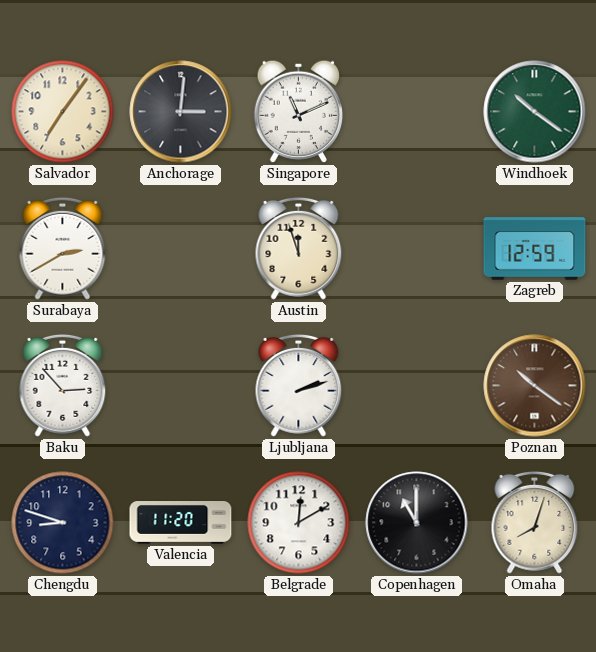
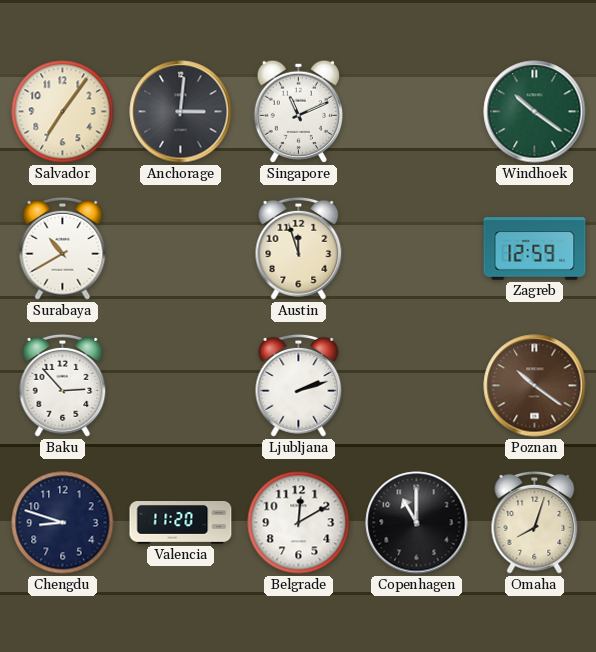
Surabaya: 2:40 -> 10:40
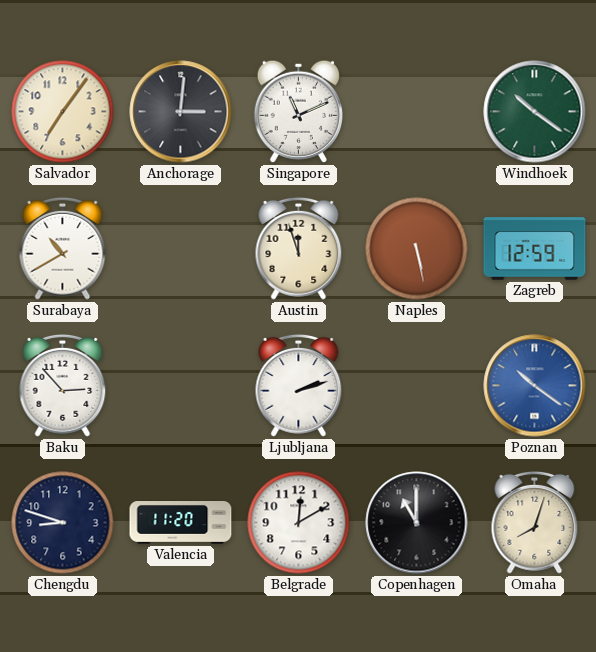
Naples: none -> 5:28
Poznan dial: brown -> blue
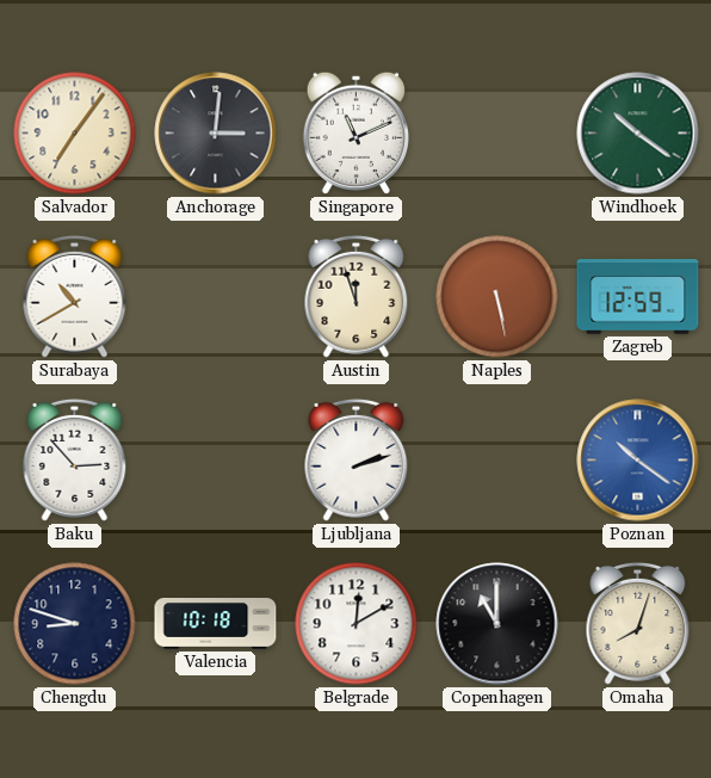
Valencia: 11:20 -> 10:18
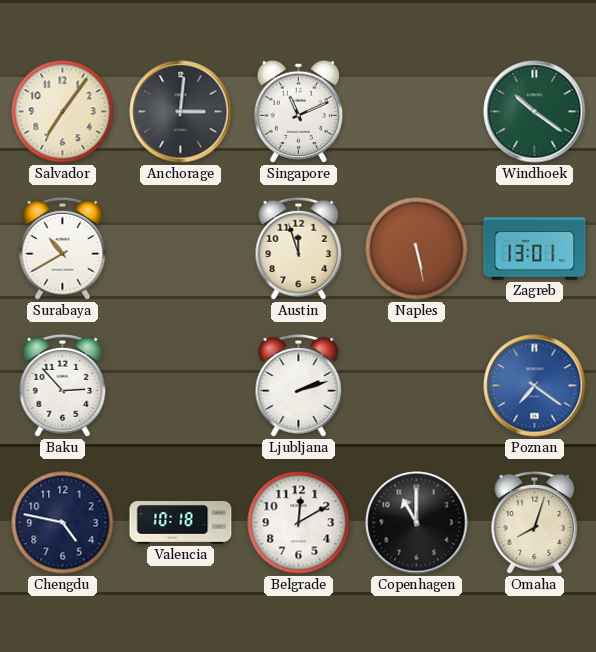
Zagreb: 12:59 -> 13:01
Poznan: 10:21 -> 7:21
Chengdu: 8:48 -> 4:47
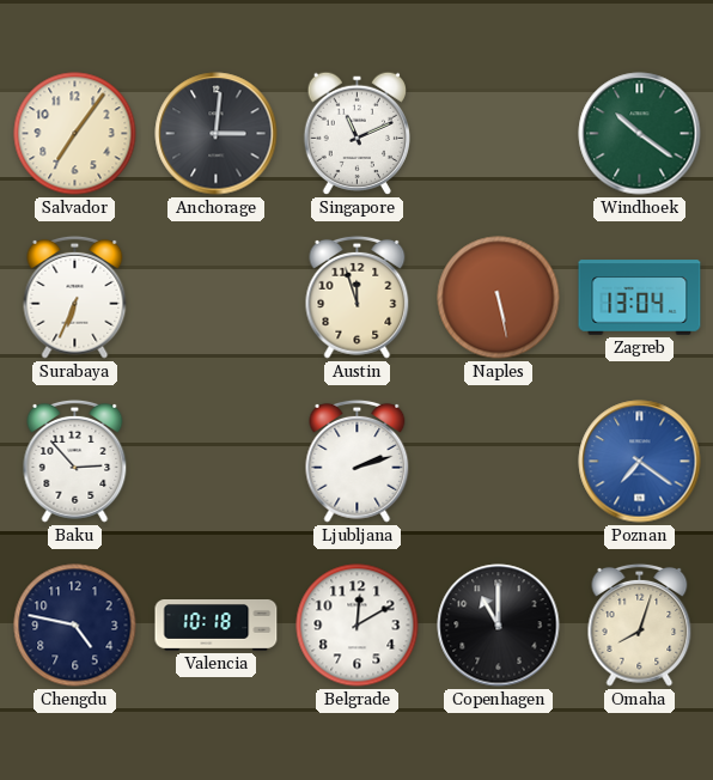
Surabaya: 10:40 -> 6:34
Zagreb: 13:01 -> 13:04
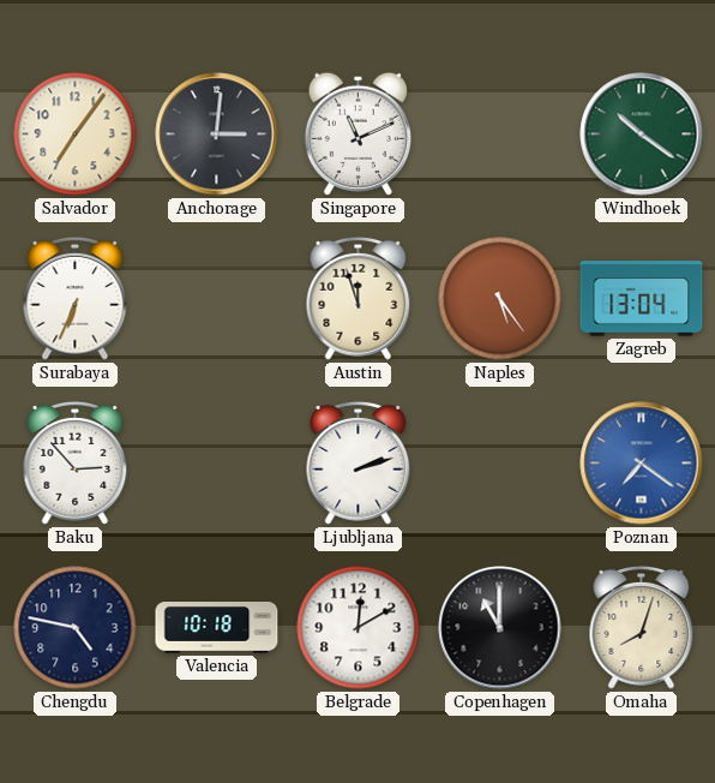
Naples: 5:28 -> 5:24
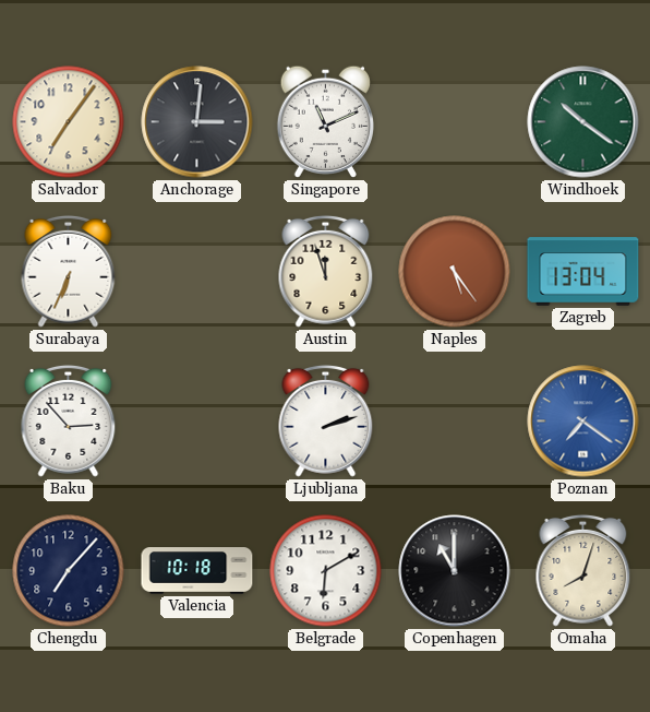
Chengdu: 4:47 -> 7:07
Belgrade: 12:10 -> 6:10
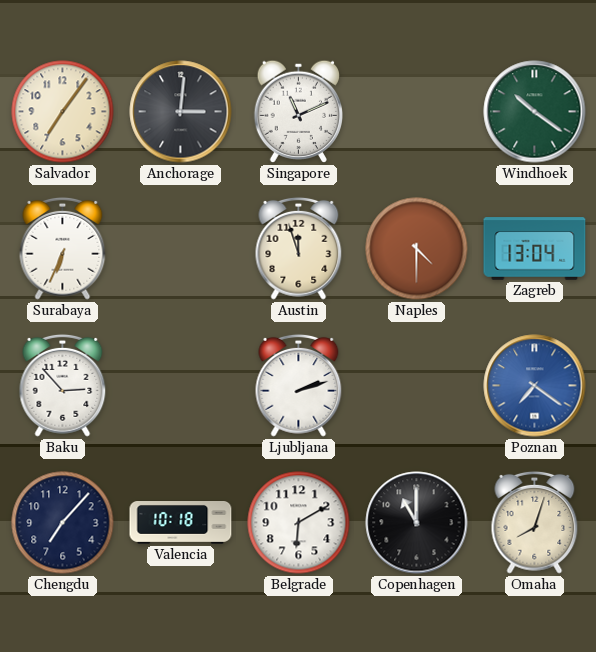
Naples: 5:24 -> 4:30
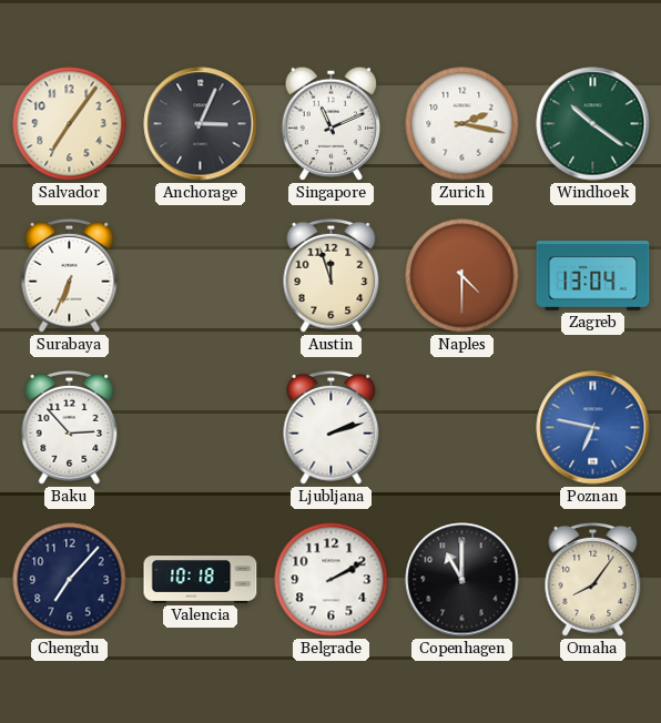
Anchorage: 3:01 -> 3:04
Zurich: none -> 2:17
Poznan: 7:21 -> 6:47
Belgrade: 6:10 -> 2:10
Omaha: 8:03 -> 8:06
